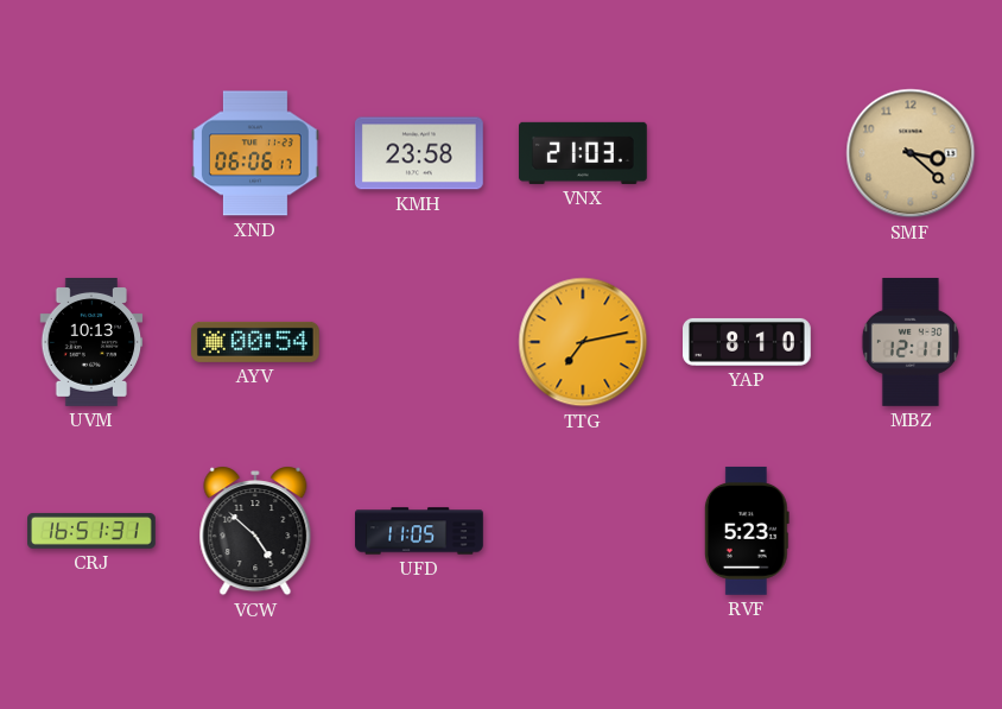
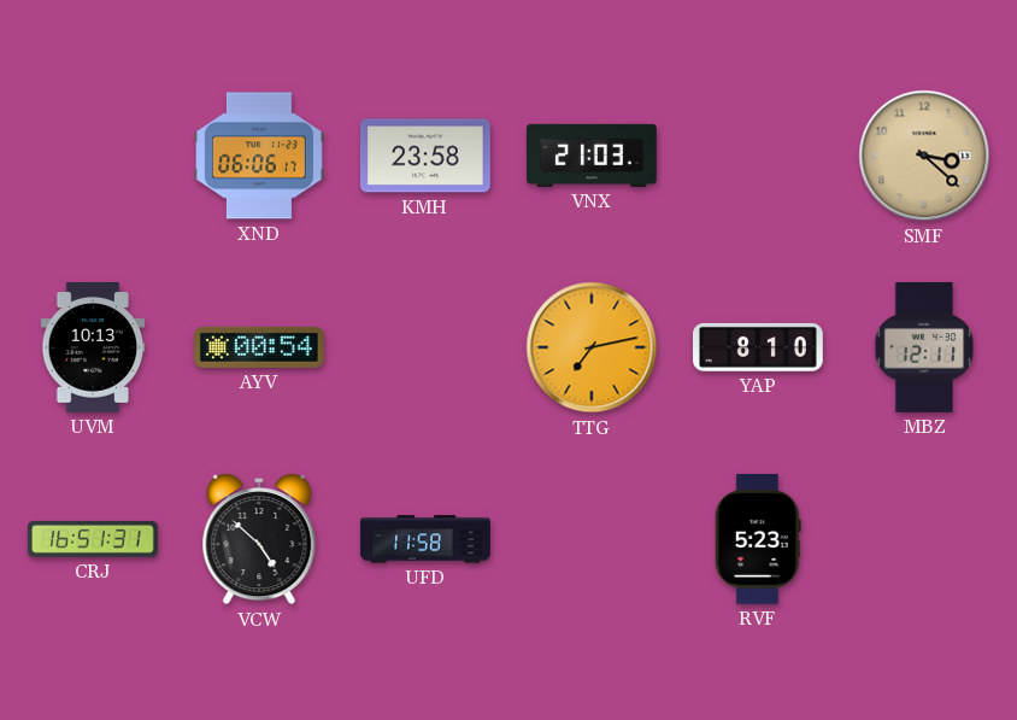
UFD: 11:05 -> 11:58
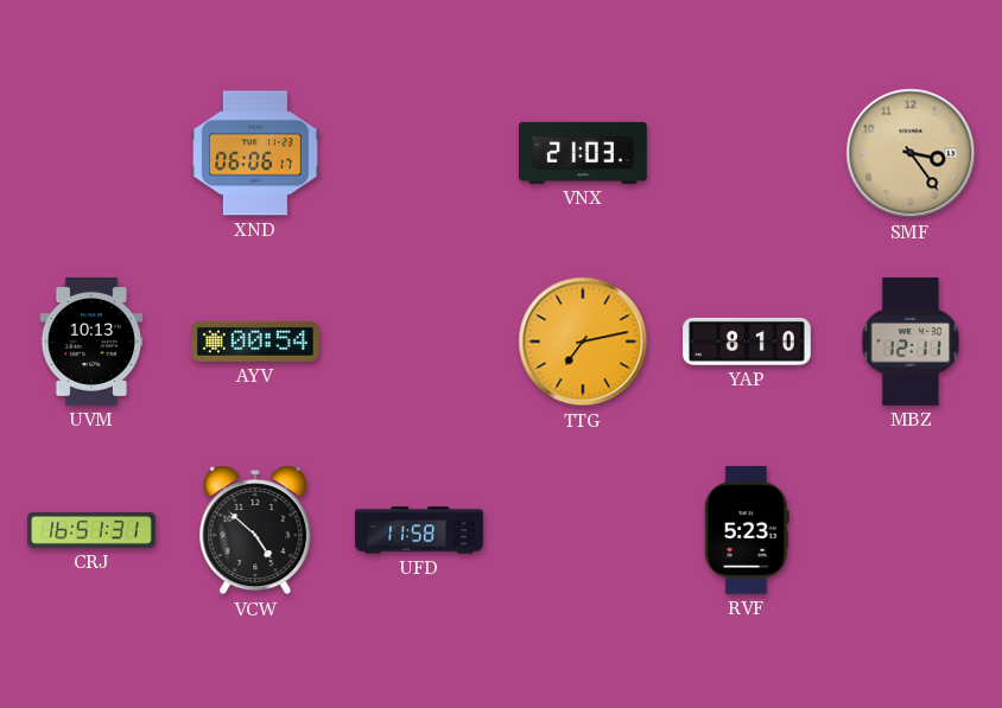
KMH: 23:58 -> none
SMF: 3:22 -> 3:24
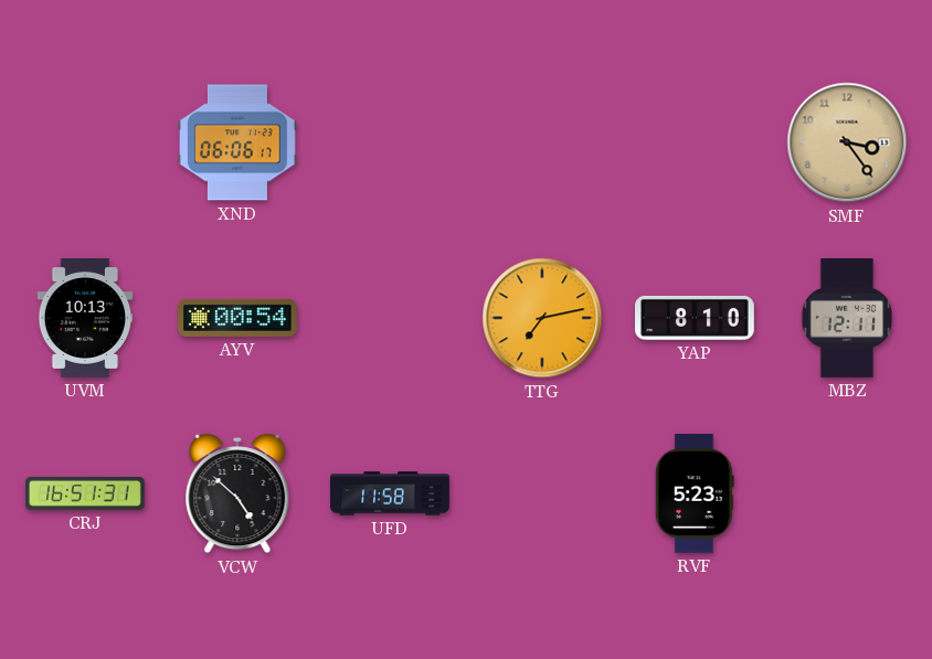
VNX: 21:03 -> none
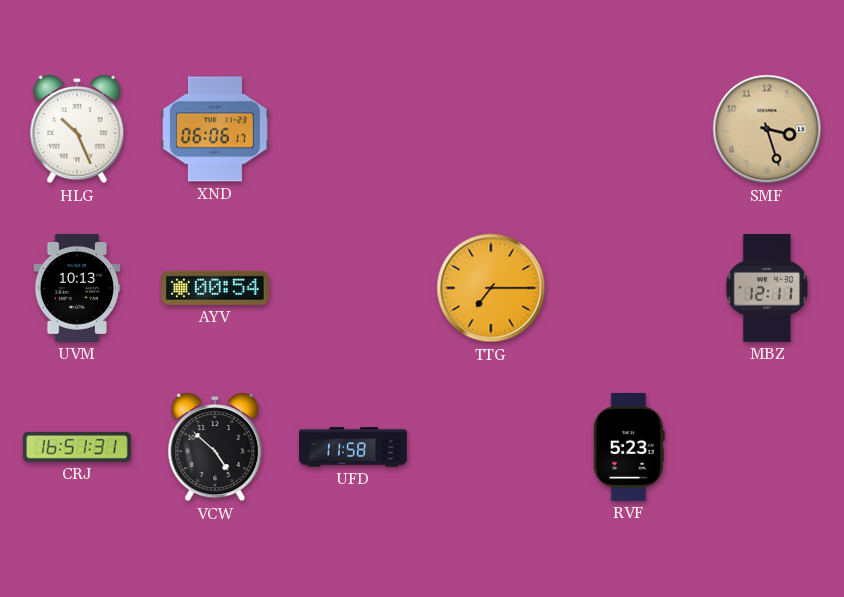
HLG: none -> 10:26
SMF: 3:24 -> 3:27
TTG: 7:13 -> 7:15
YAP: 8:10 -> none
